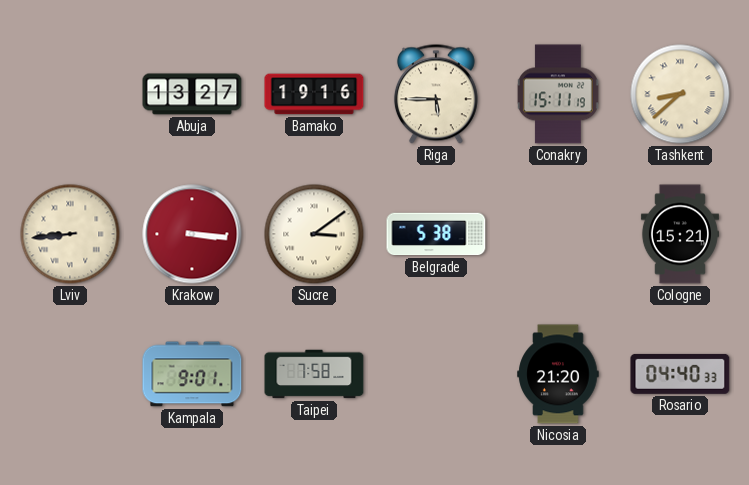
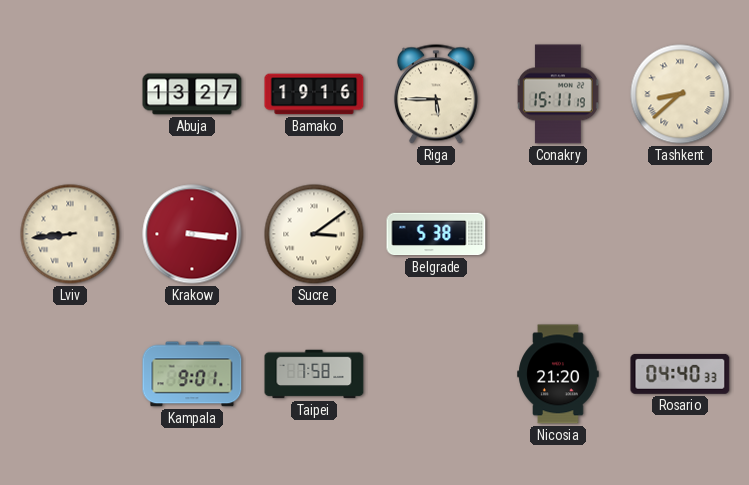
Cologne: 15:21 -> none
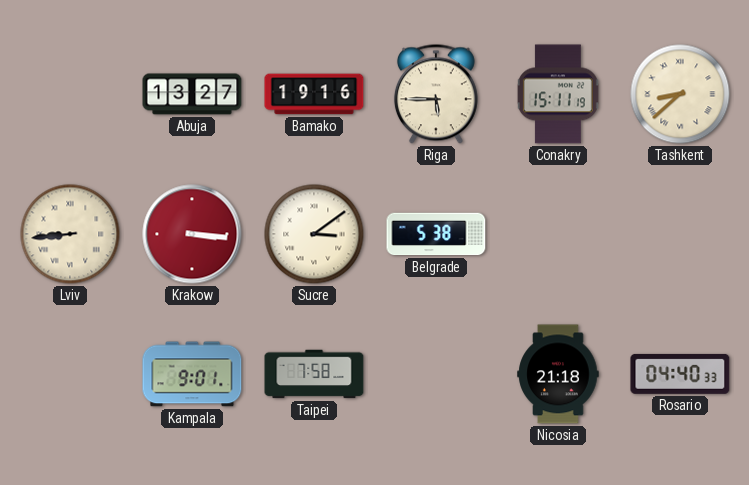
Nicosia: 21:20 -> 21:18
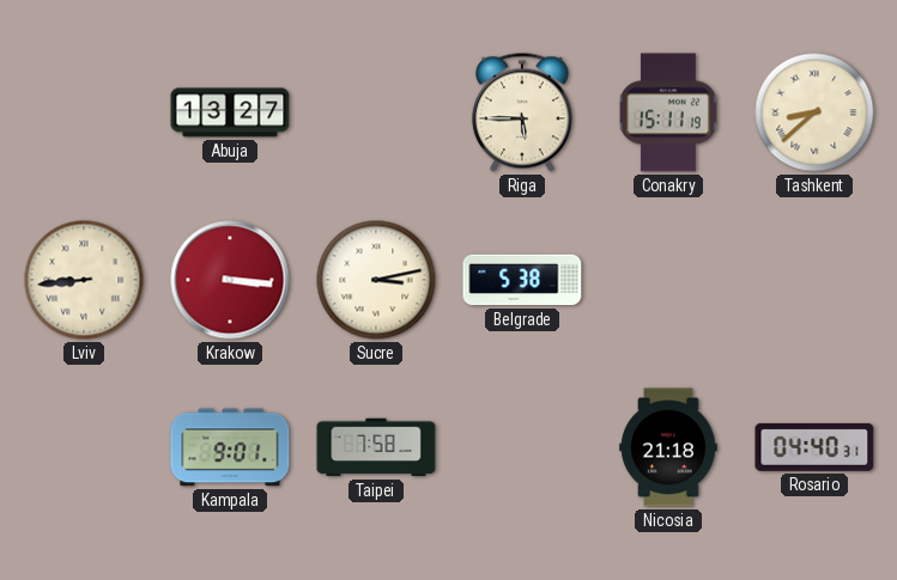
Bamako: 19:16 -> none
Sucre: 3:09 -> 3:13
Rosario: 04:40:33 -> 04:40:31
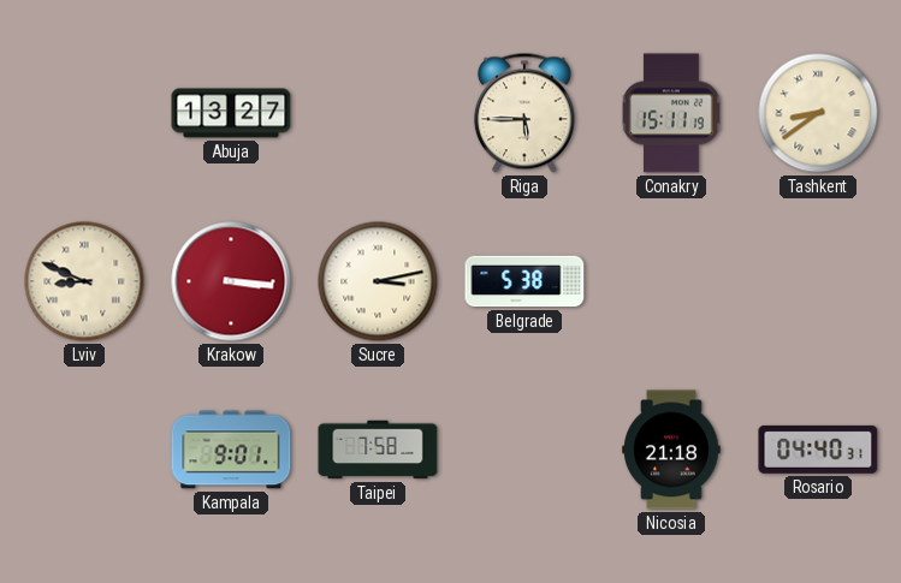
Tashkent: 8:38 -> 8:39
Lviv: 8:44 -> 8:49
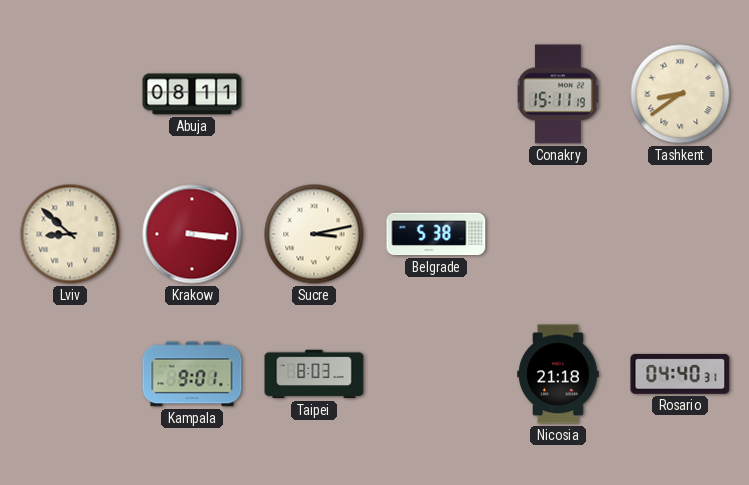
Abuja: 13:27 -> 08:11
Riga: 5:45 -> none
Lviv: 8:49 -> 8:52
Taipei: 7:58 -> 8:03
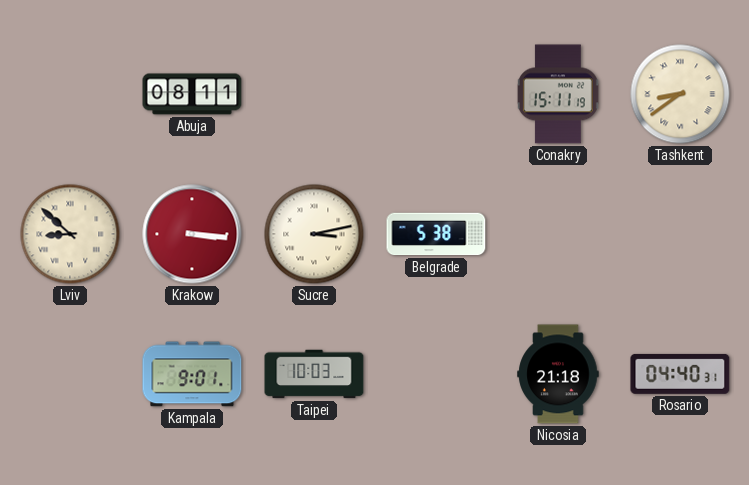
Taipei: 8:03 -> 10:03
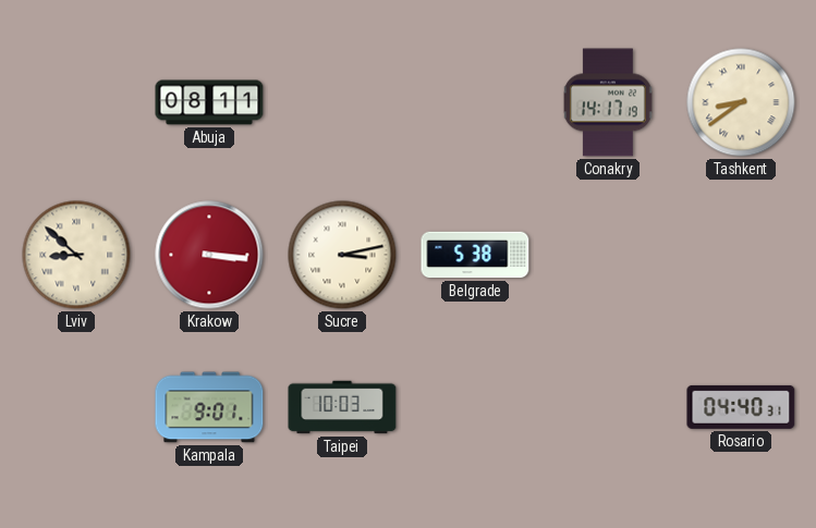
Conakry: 15:11 -> 14:17
Nicosia: 21:18 -> none
